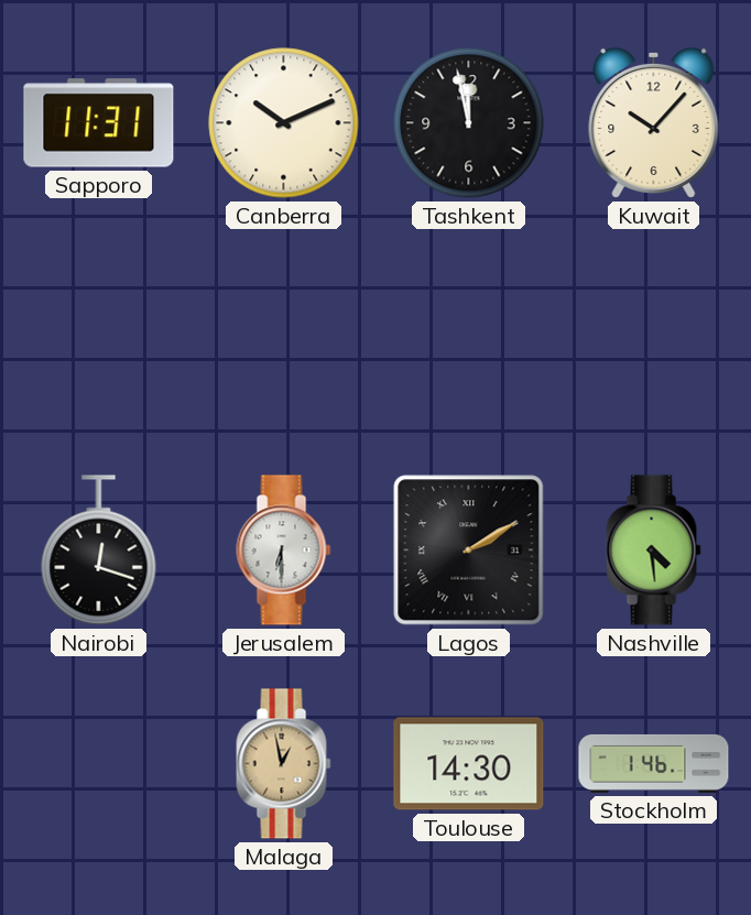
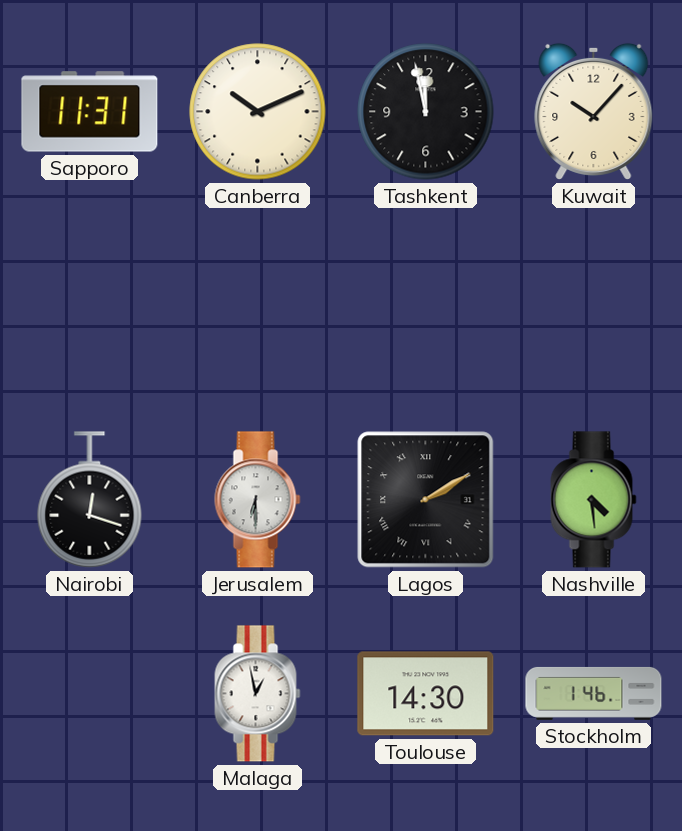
Malaga dial: champagne -> white
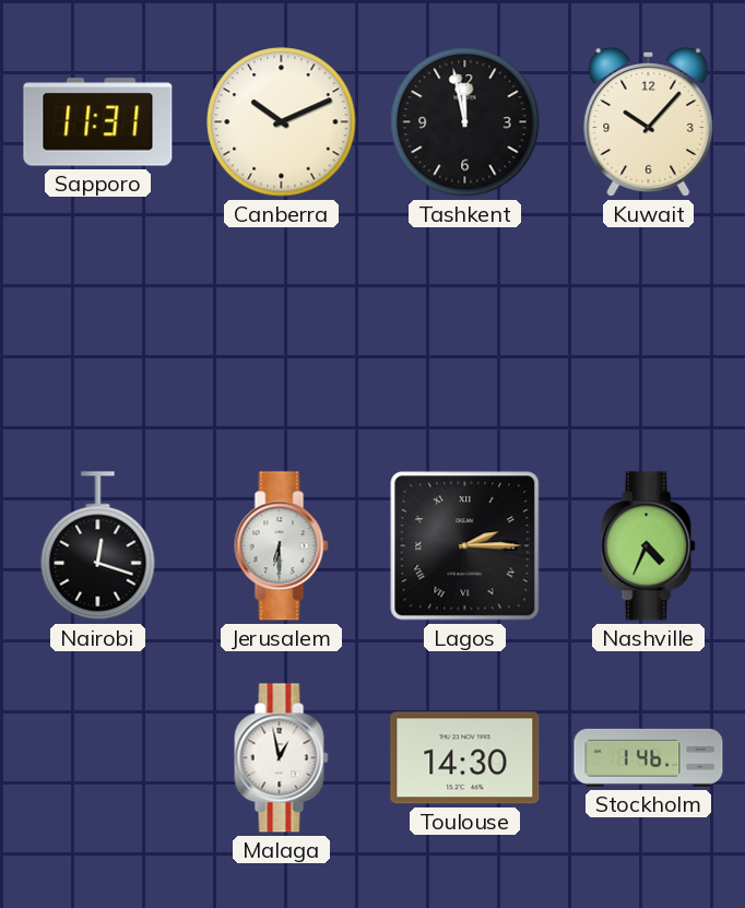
Lagos: 2:10 -> 2:15
Nashville: 4:29 -> 4:34
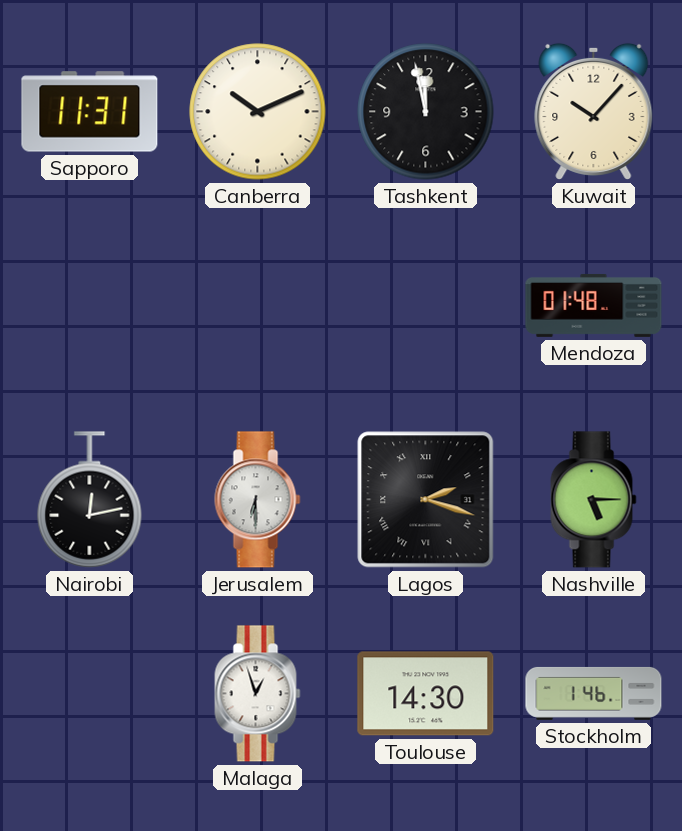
Mendoza: none -> 01:48
Nairobi: 12:18 -> 12:13
Lagos: 2:15 -> 2:18
Nashville: 4:34 -> 5:15
Malaga: 12:58 -> 12:57
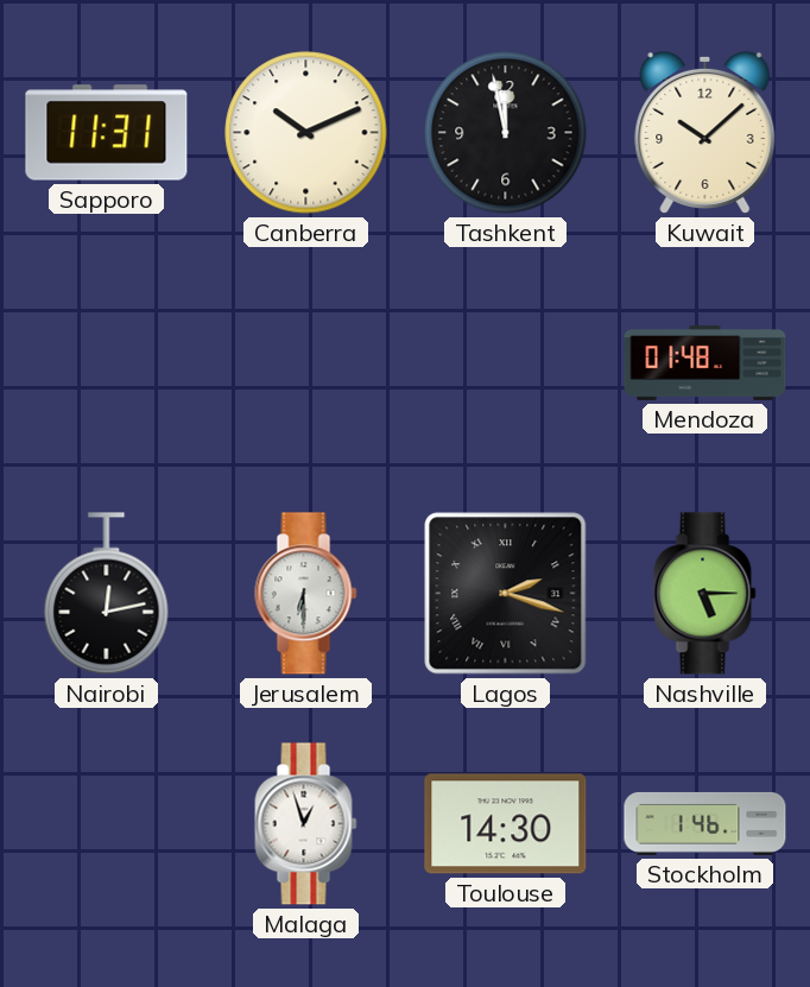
Kuwait: 10:07 -> 10:08
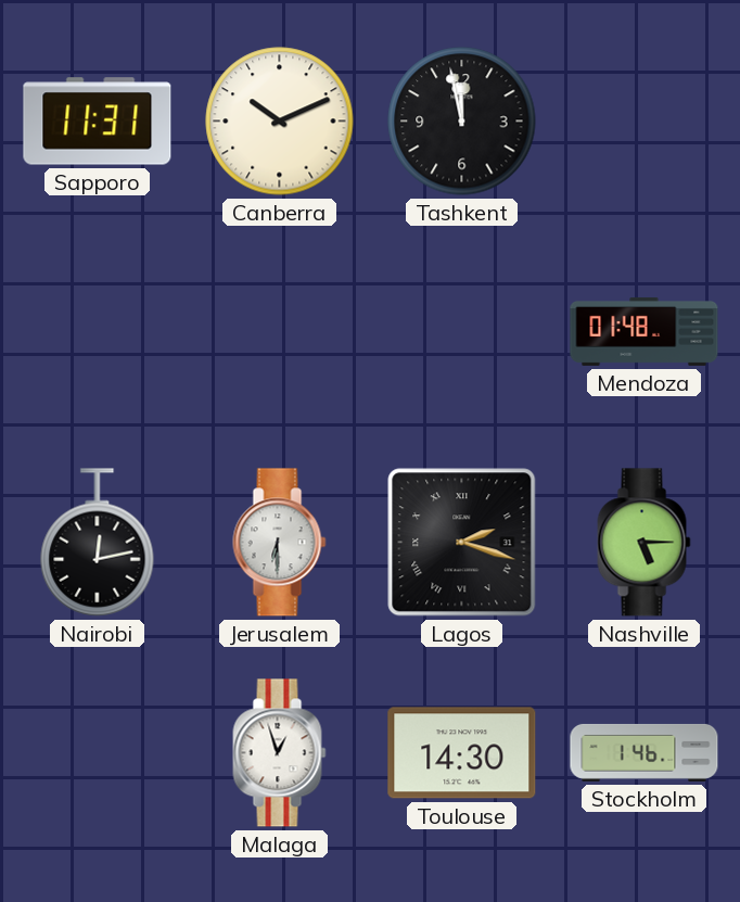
Kuwait: 10:08 -> none
